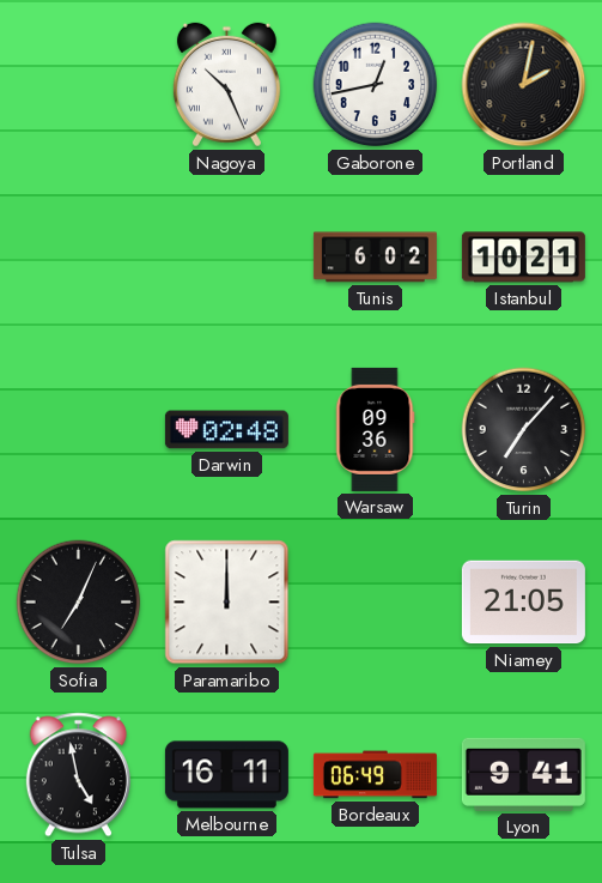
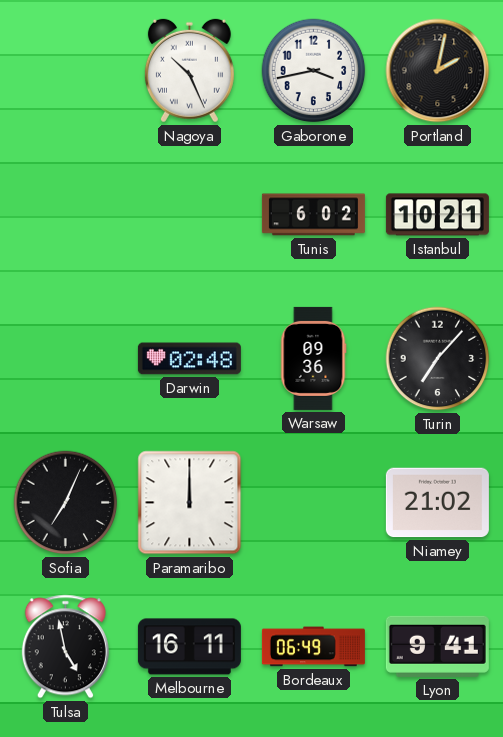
Gaborone: 12:43 -> 3:43
Niamey: 21:05 -> 21:02
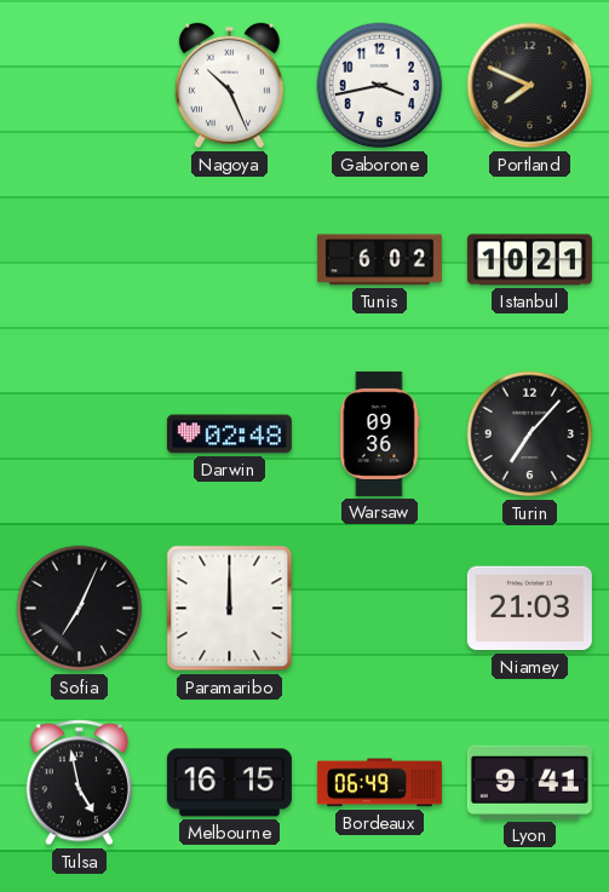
Portland: 2:02 -> 7:49
Niamey: 21:02 -> 21:03
Melbourne: 16:11 -> 16:15
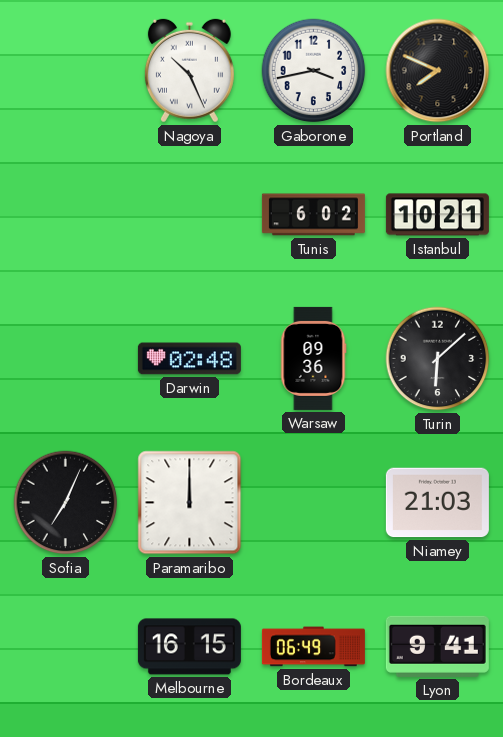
Turin: 7:07 -> 6:08
Tulsa: 4:58 -> none
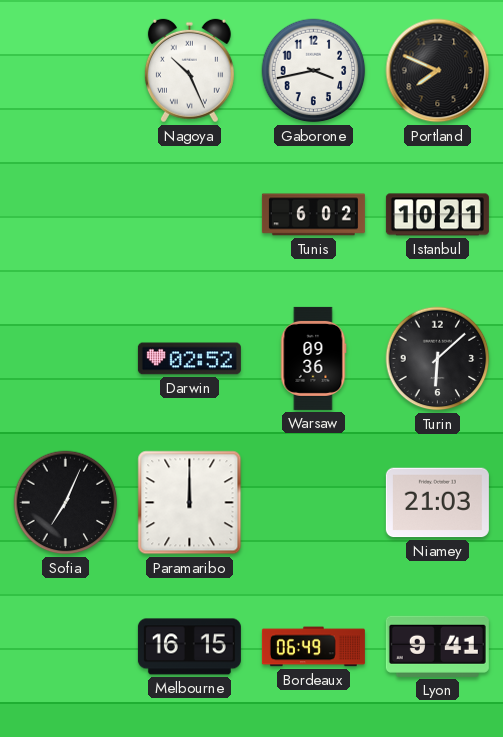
Darwin: 02:48 -> 02:52
